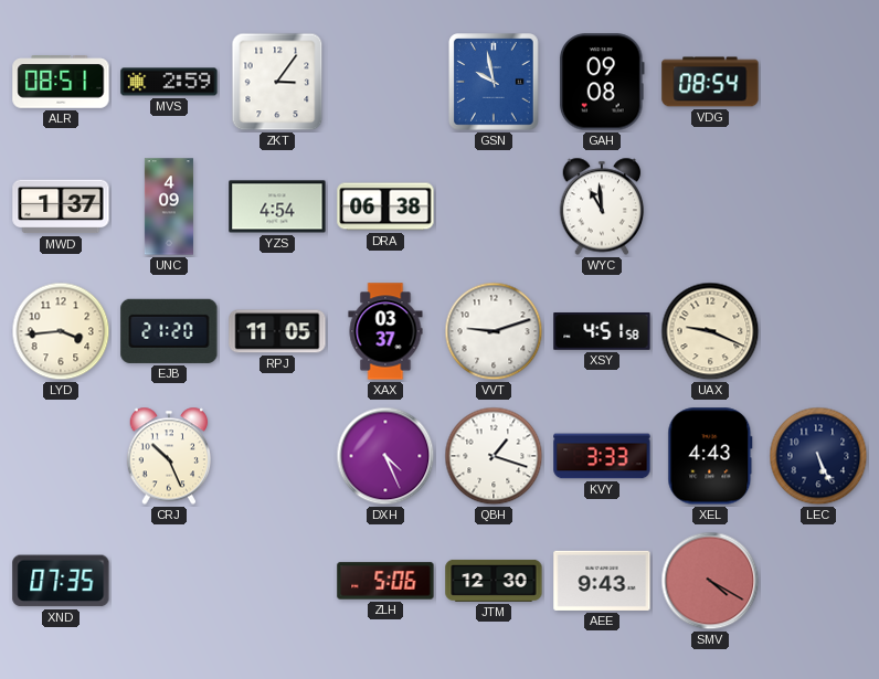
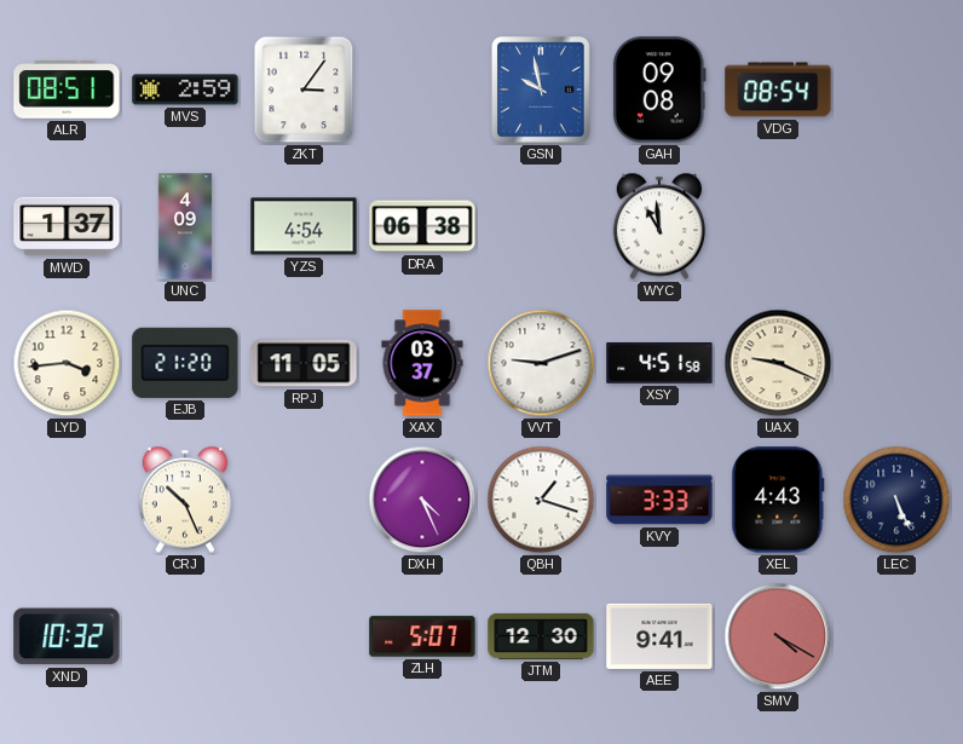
XND: 07:35 -> 10:32
ZLH: 5:06 -> 5:07
AEE: 9:43 -> 9:41
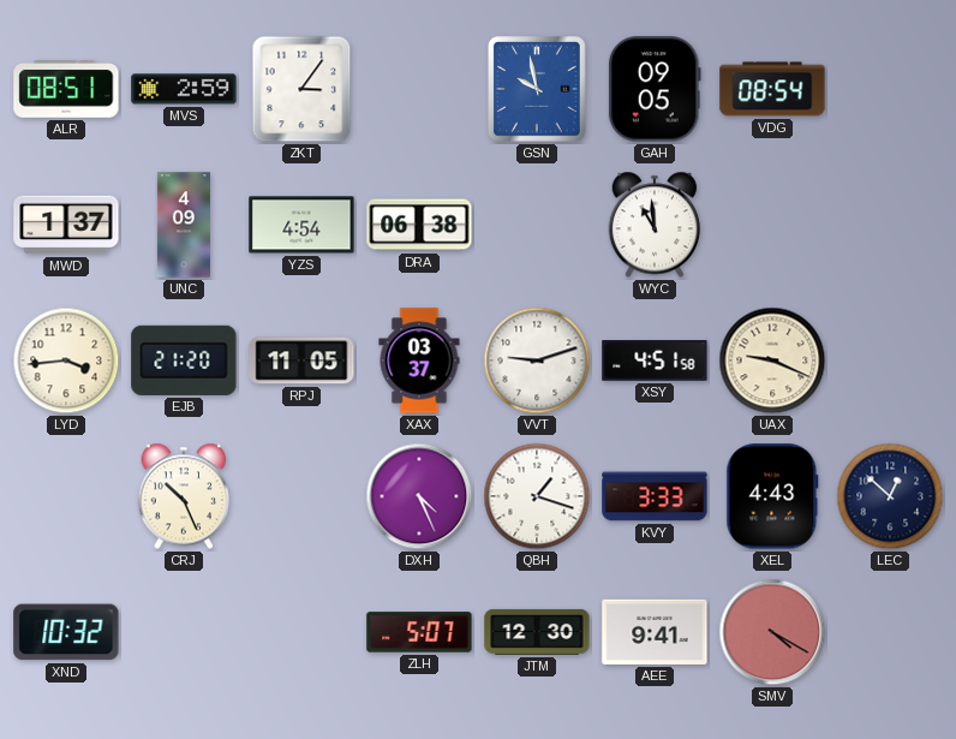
GAH: 09:08 -> 09:05
LEC: 5:26 -> 12:52
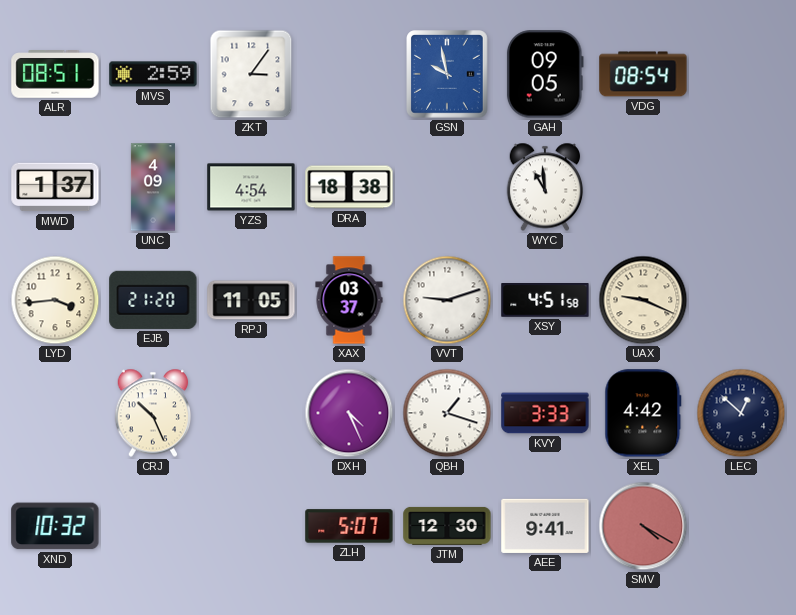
DRA: 06:38 -> 18:38
XEL: 4:43 -> 4:42
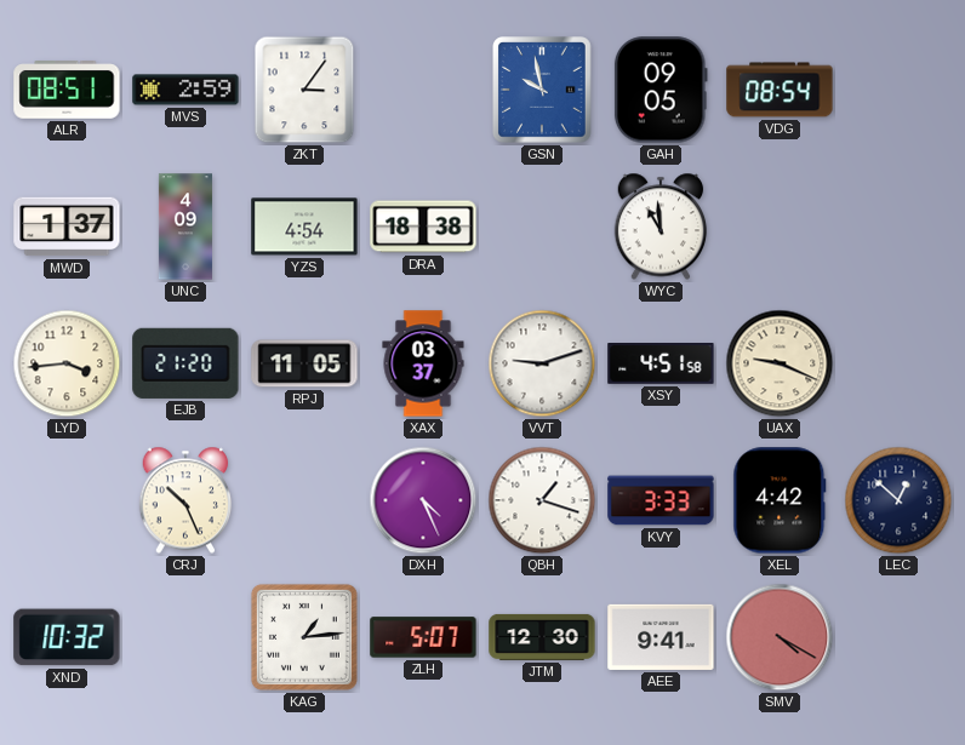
KAG: none -> 1:14
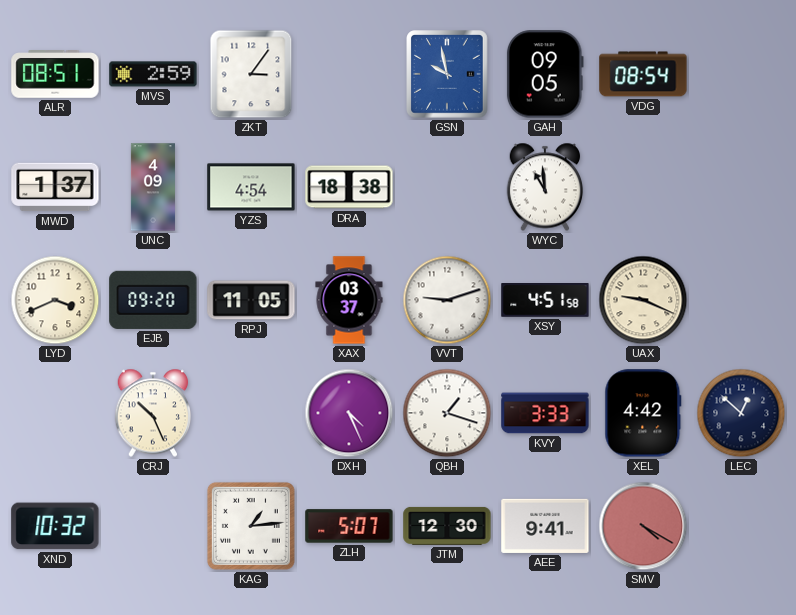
LYD: 3:44 -> 3:41
EJB: 21:20 -> 09:20
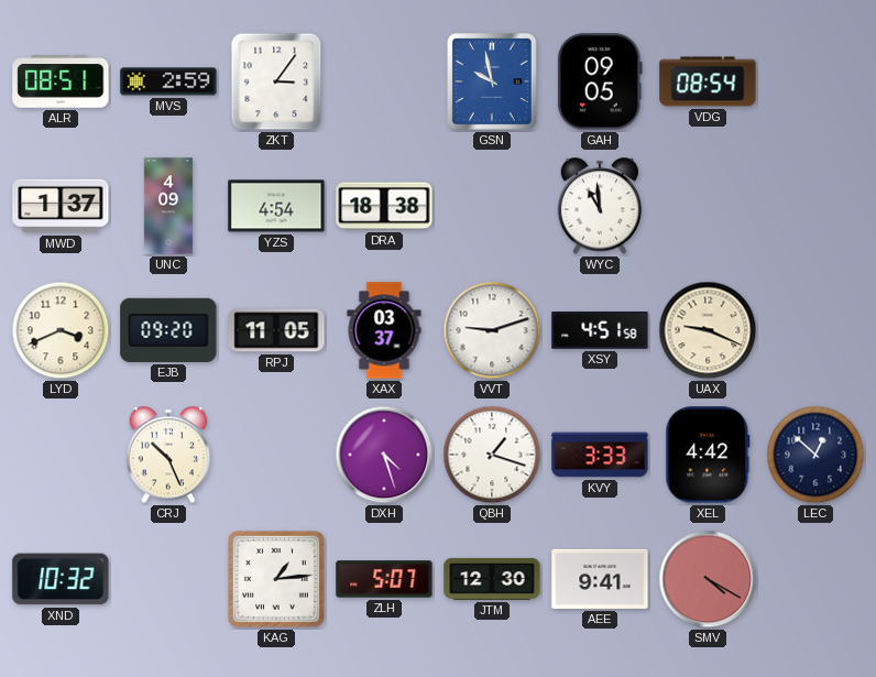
DXH: 4:26 -> 4:27
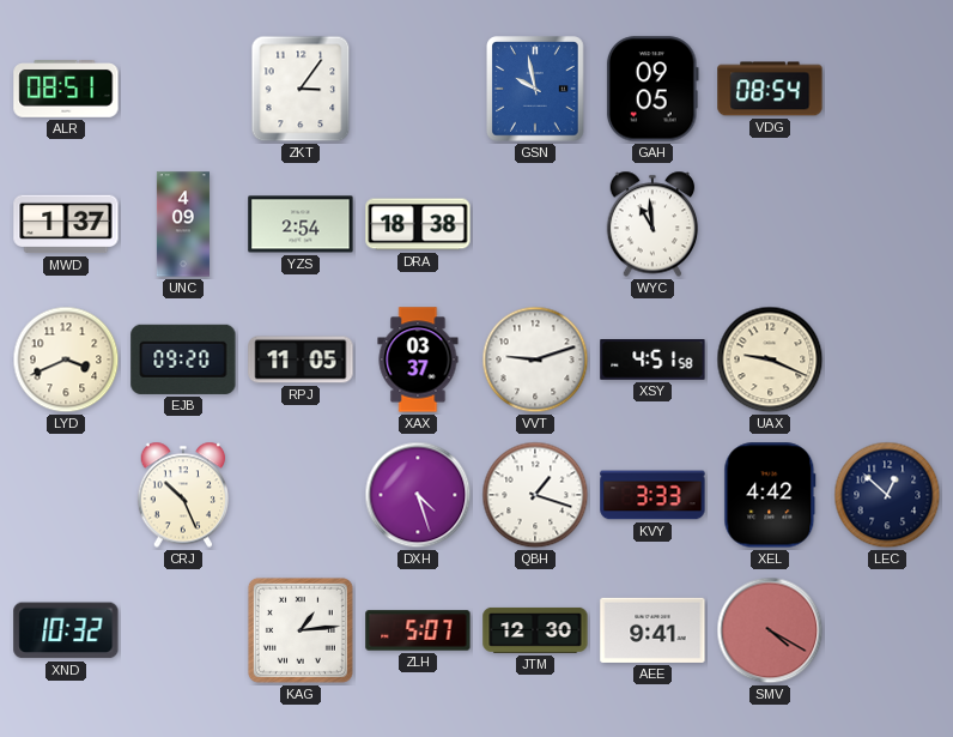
MVS: 2:59 -> none
YZS: 4:54 -> 2:54
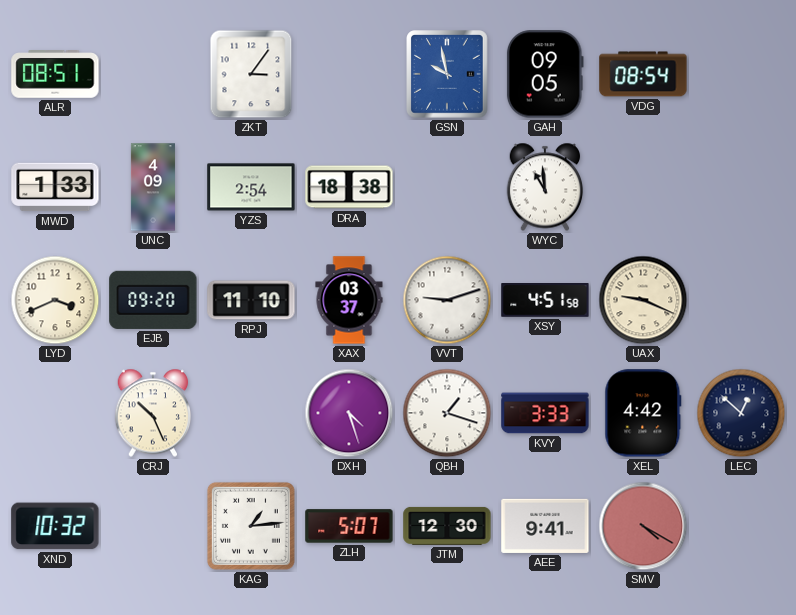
MWD: 1:37 -> 1:33
RPJ: 11:05 -> 11:10
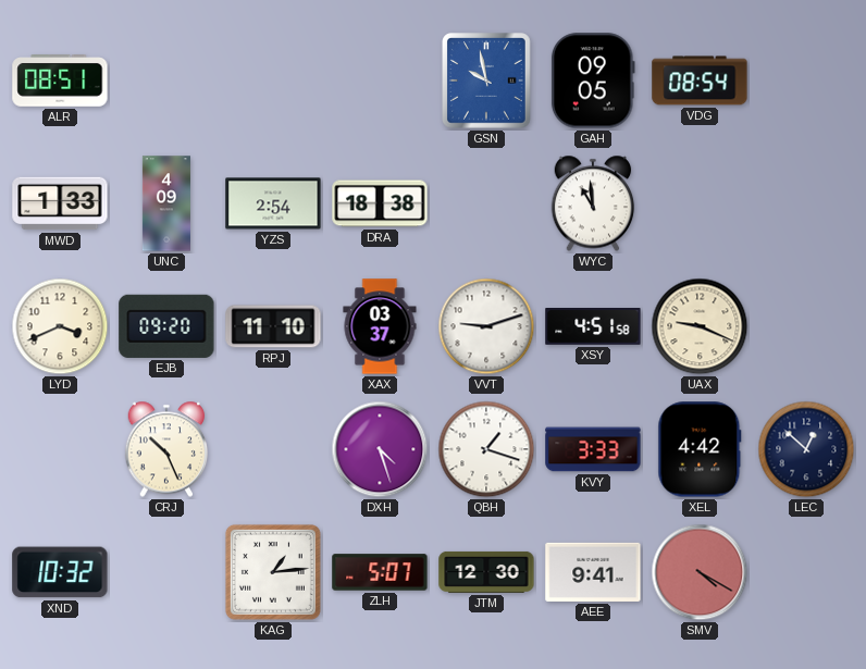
ZKT: 3:06 -> none
